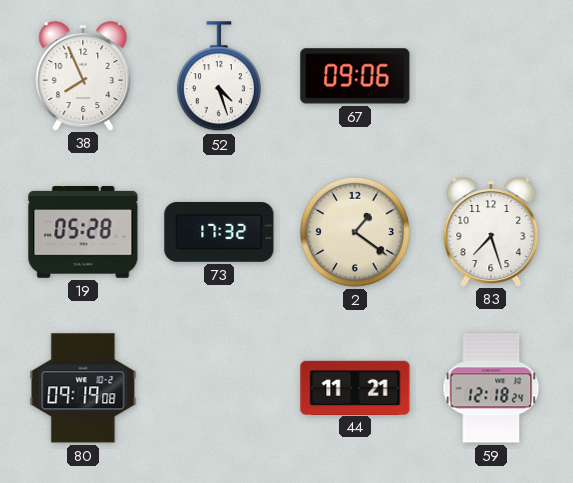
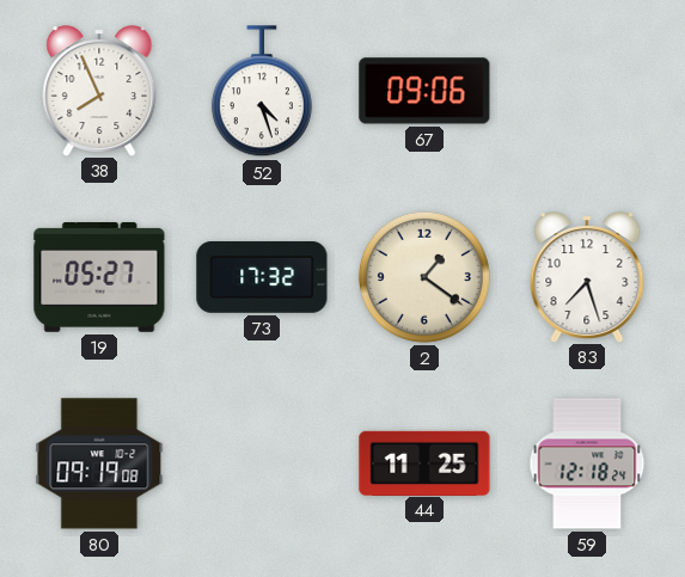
19: 05:28 -> 05:27
44: 11:21 -> 11:25
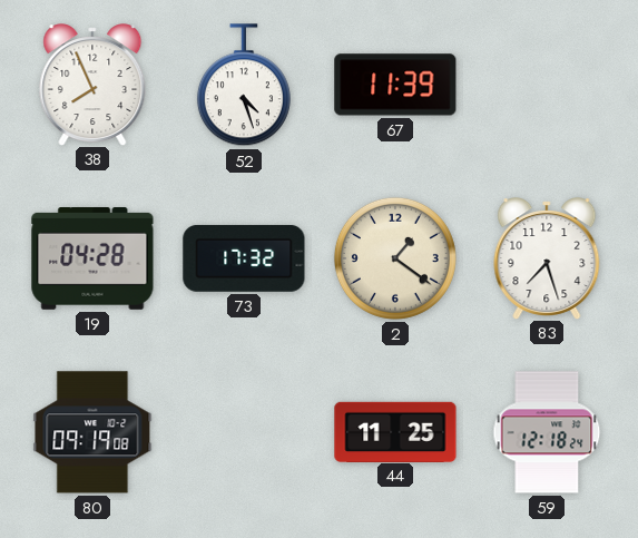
67: 09:06 -> 11:39
19: 05:27 -> 04:28
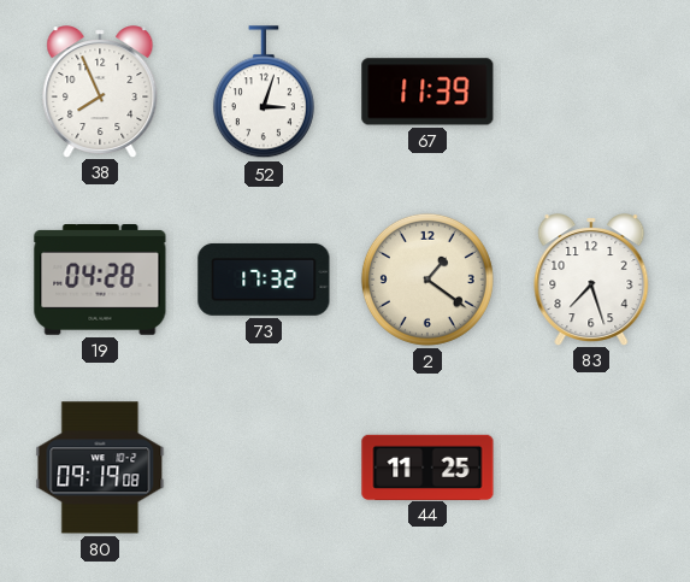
52: 4:27 -> 3:03
59: 12:18 -> none
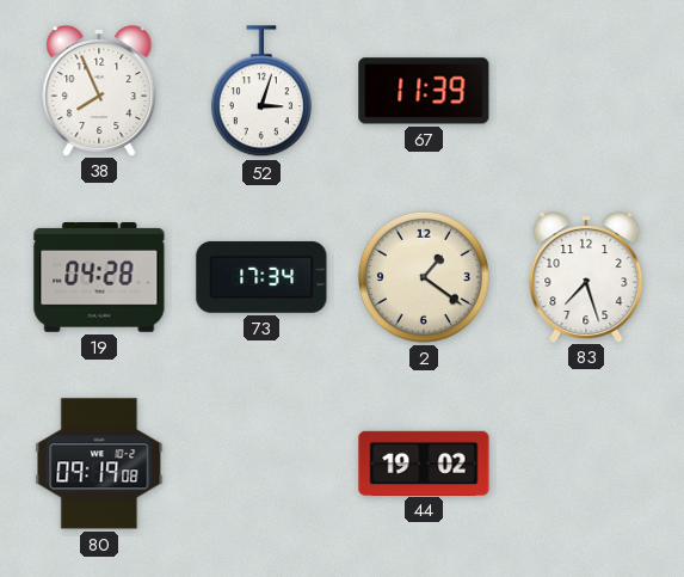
73: 17:32 -> 17:34
44: 11:25 -> 19:02
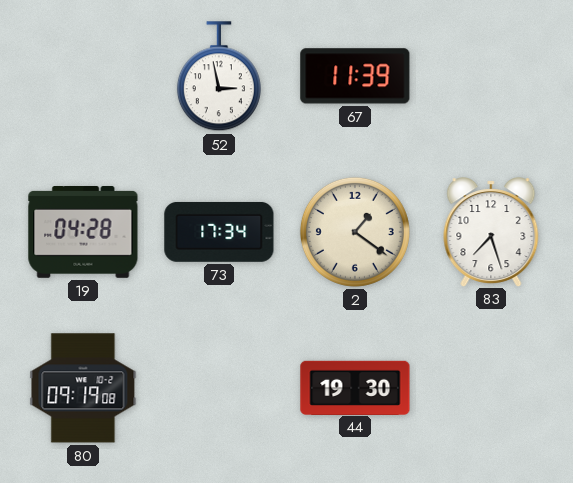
38: 7:56 -> none
52: 3:03 -> 2:58
44: 19:02 -> 19:30
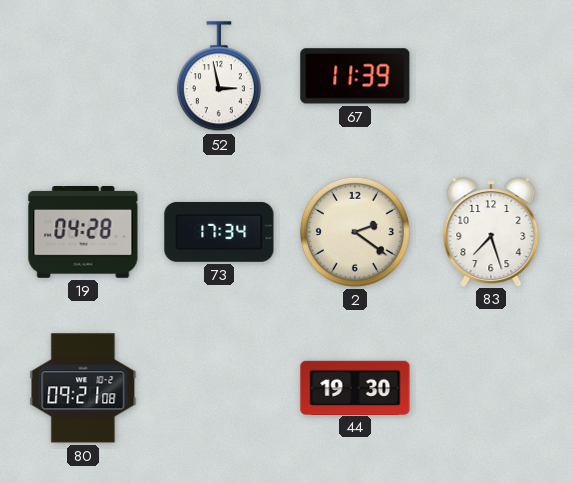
2: 1:21 -> 2:21
80: 09:19 -> 09:21
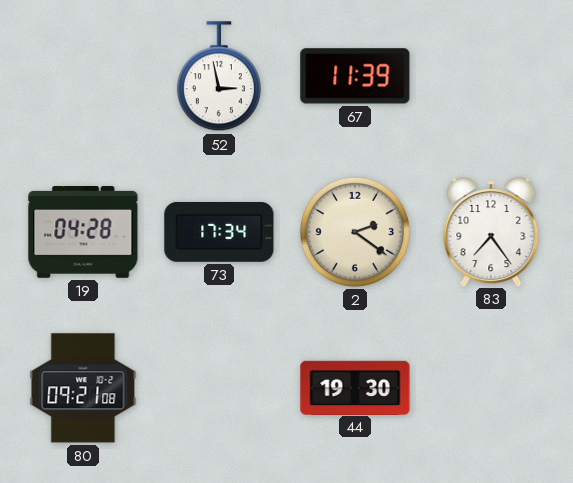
83: 7:27 -> 7:24
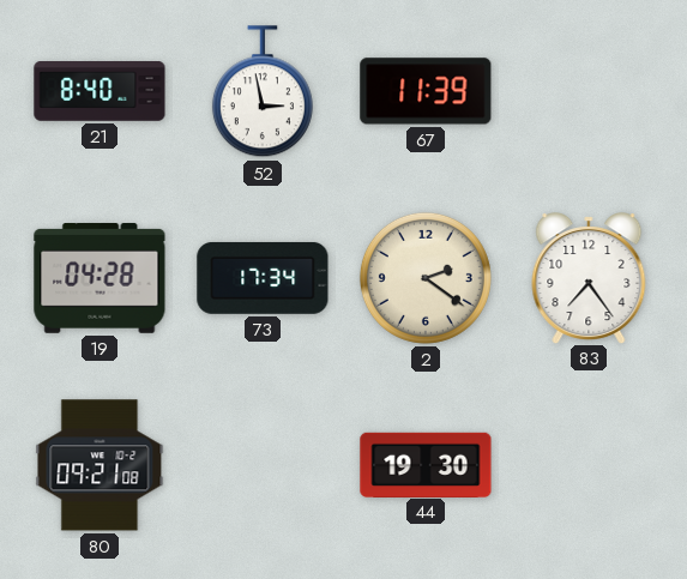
21: none -> 8:40
